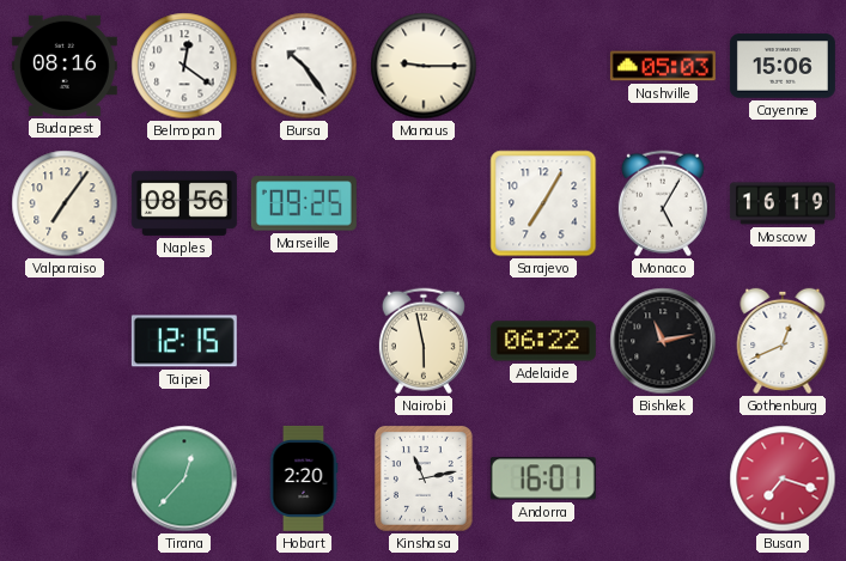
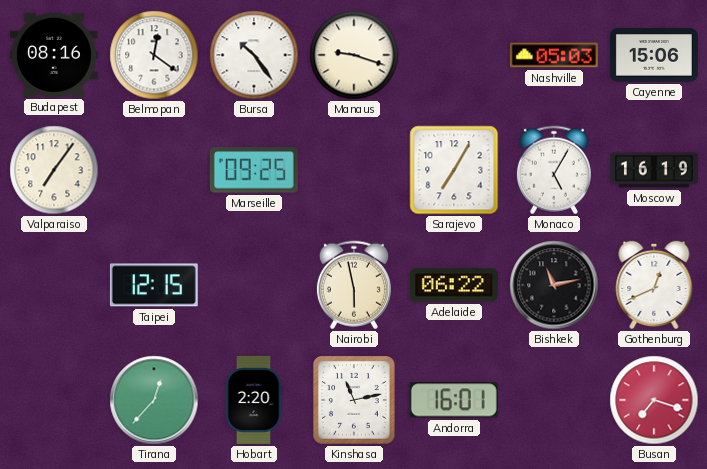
Manaus: 9:15 -> 9:18
Naples: 08:56 -> none
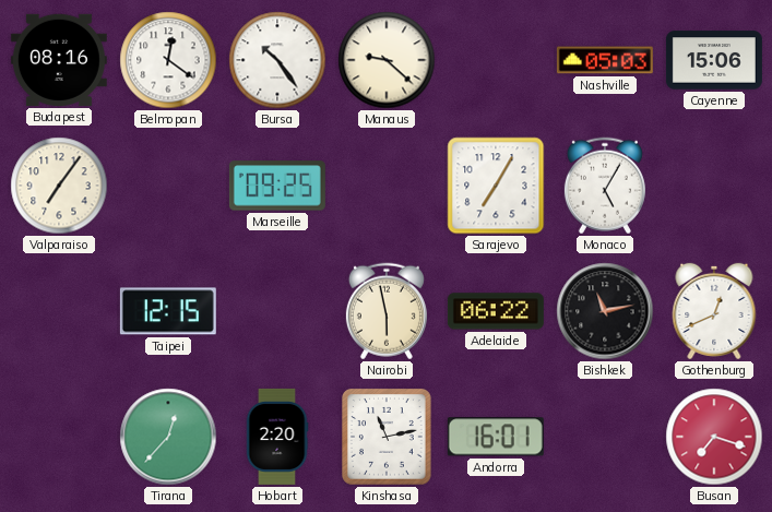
Manaus: 9:18 -> 9:22
Moscow: 16:19 -> none
